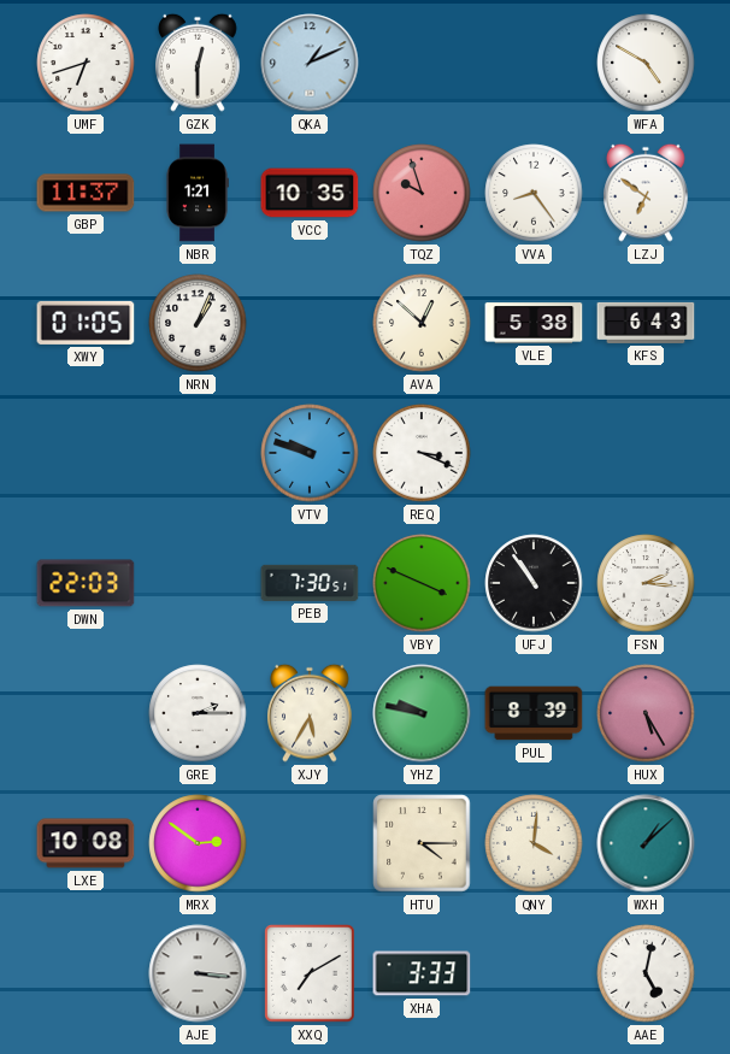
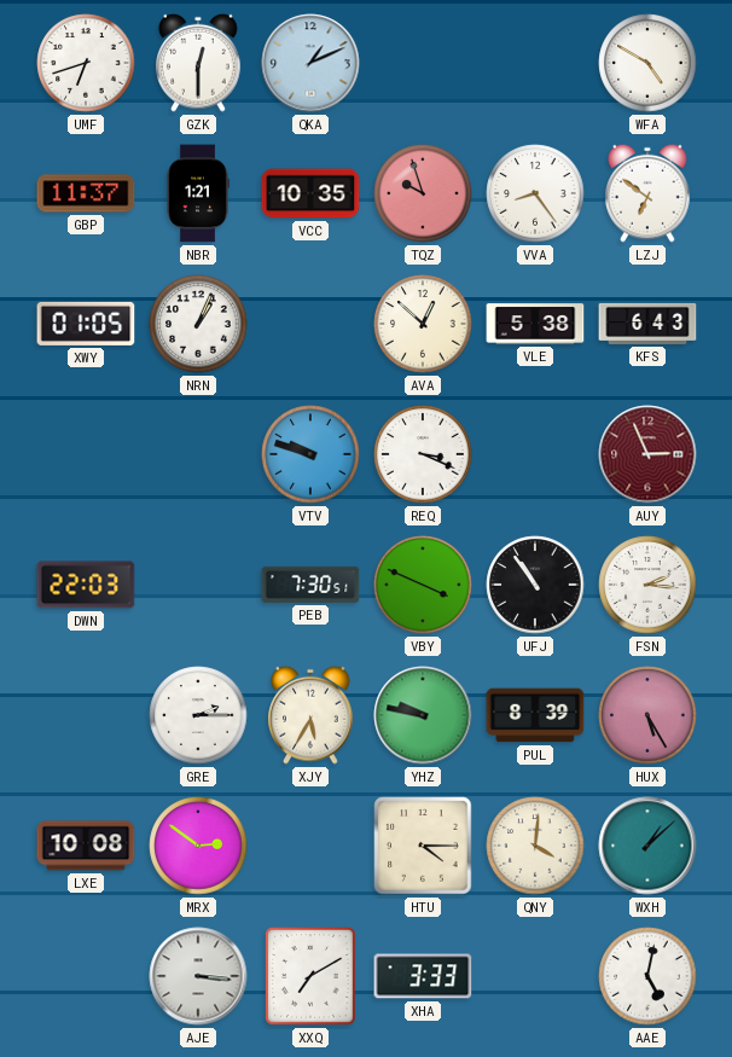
AUY: none -> 2:56
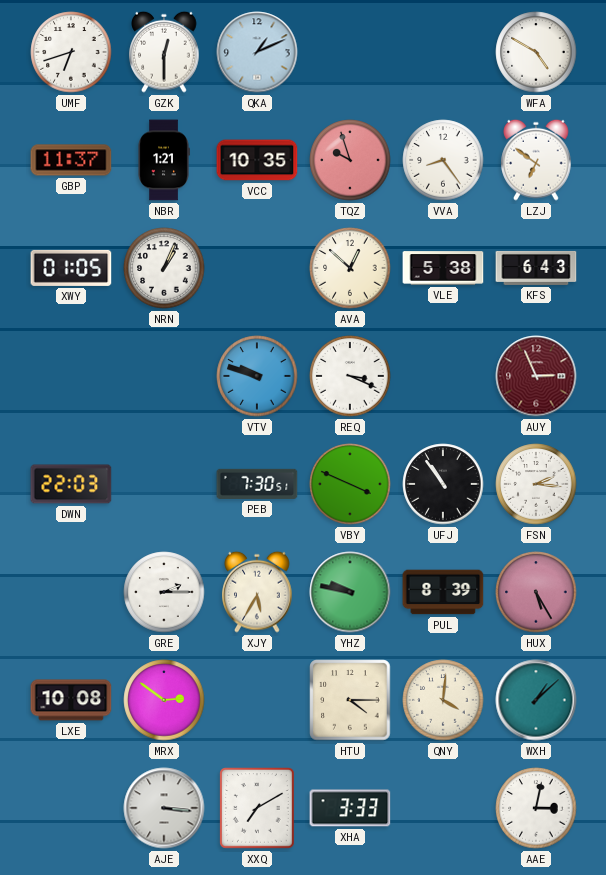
AAE: 5:02 -> 3:02
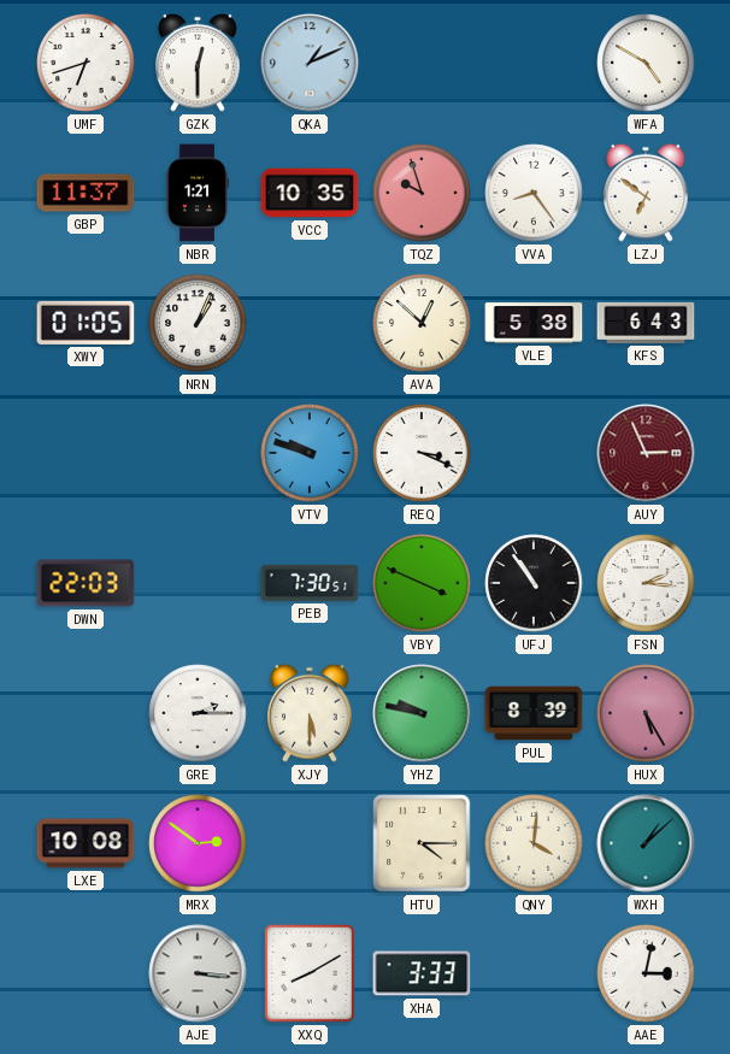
XJY: 5:35 -> 5:30
XXQ: 7:10 -> 8:10
